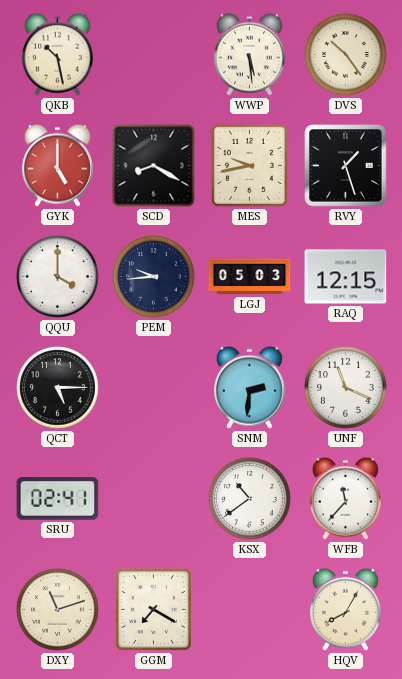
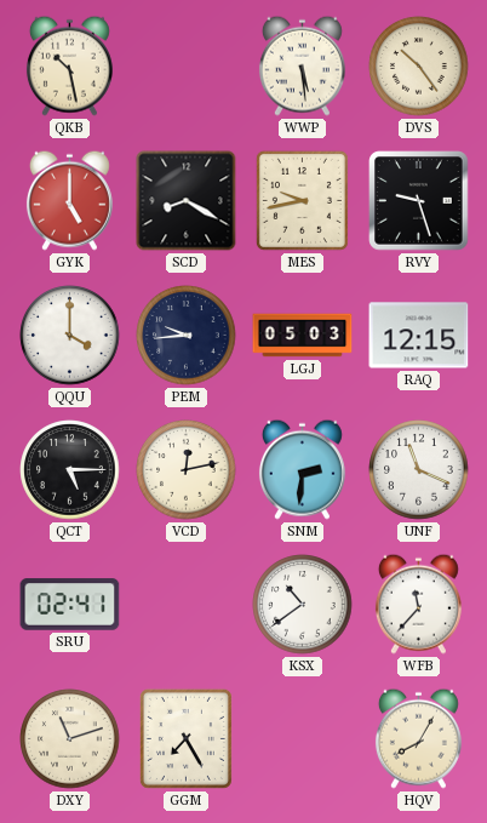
RVY: 1:27 -> 9:27
VCD: none -> 12:13
GGM: 7:20 -> 7:25
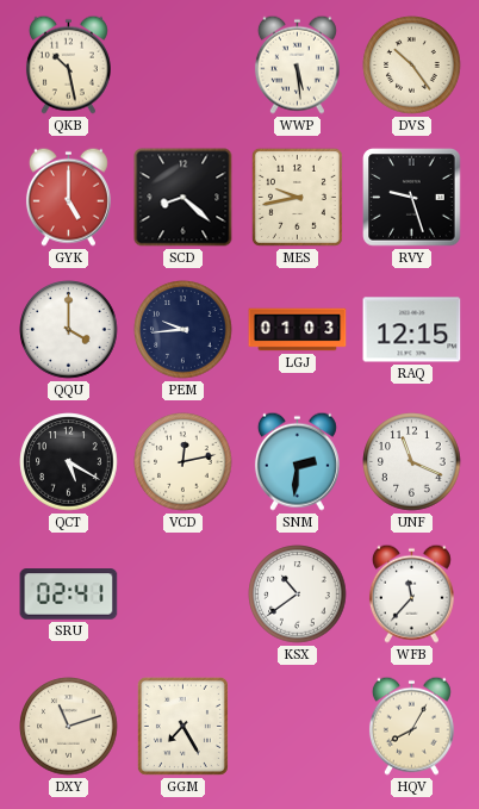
SCD: 8:20 -> 8:22
LGJ: 05:03 -> 01:03
QCT: 5:15 -> 5:20
